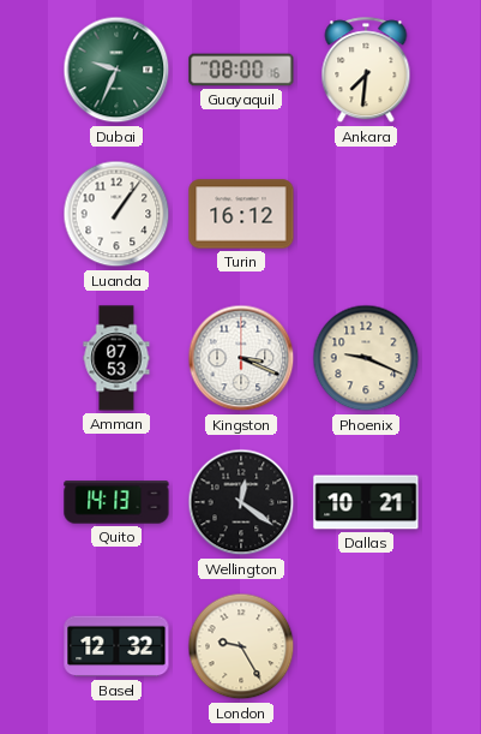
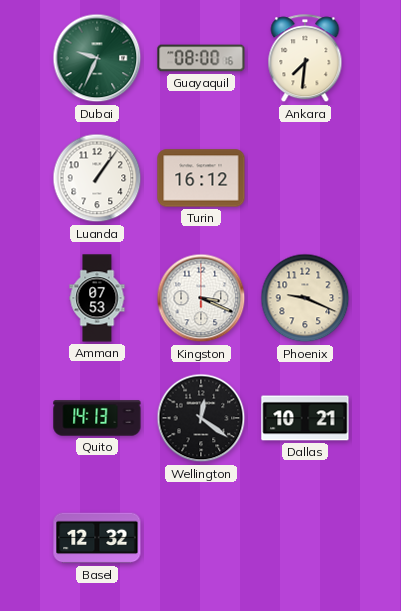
London: 9:25 -> none
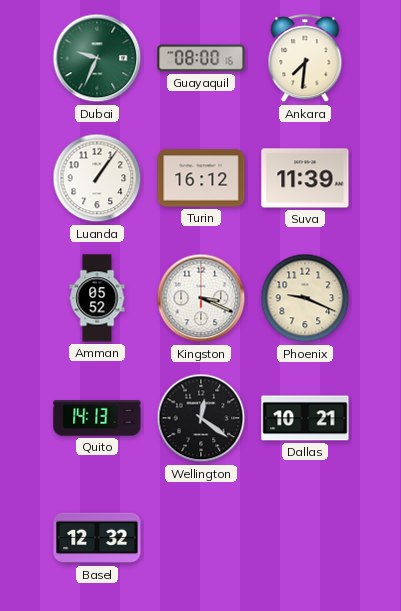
Suva: none -> 11:39
Amman: 07:53 -> 05:52
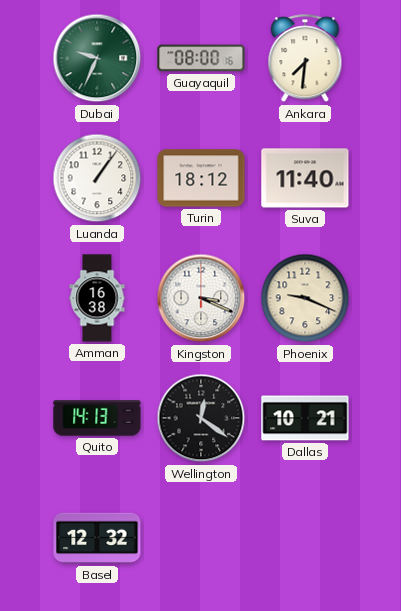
Turin: 16:12 -> 18:12
Suva: 11:39 -> 11:40
Amman: 05:52 -> 16:38
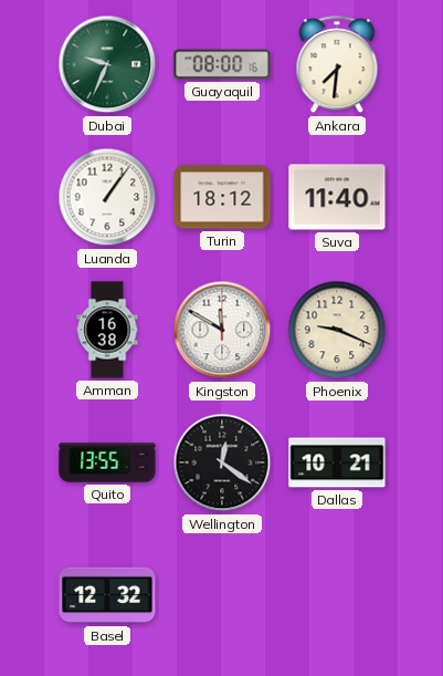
Kingston: 3:19 -> 11:50
Quito: 14:13 -> 13:55
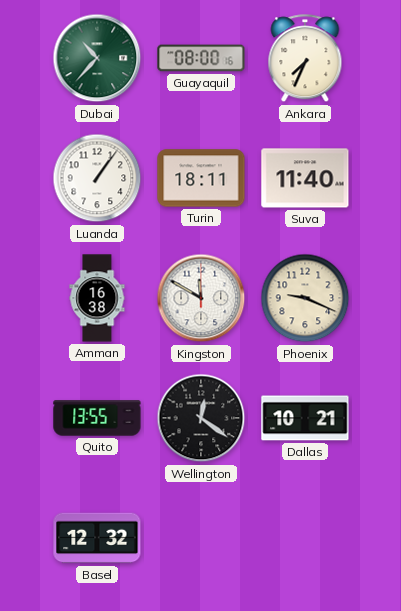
Dubai: 9:34 -> 10:37
Ankara: 7:31 -> 7:34
Turin: 18:12 -> 18:11
